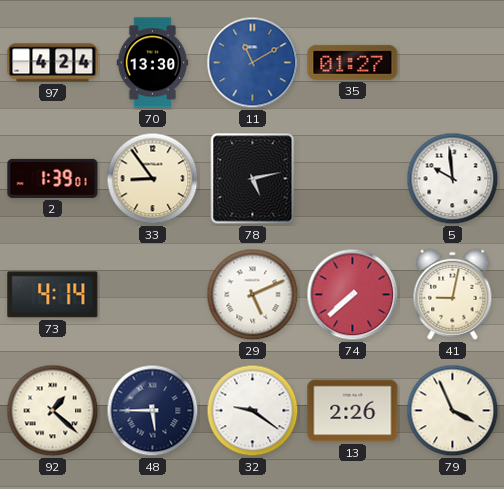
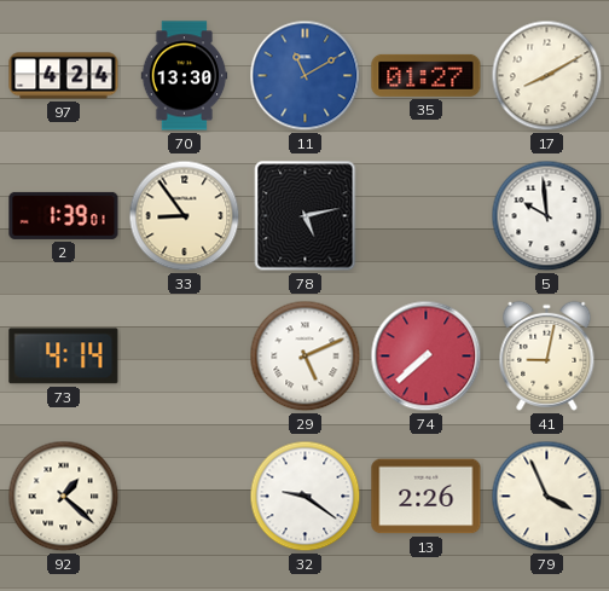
17: none -> 8:10
48: 5:45 -> none
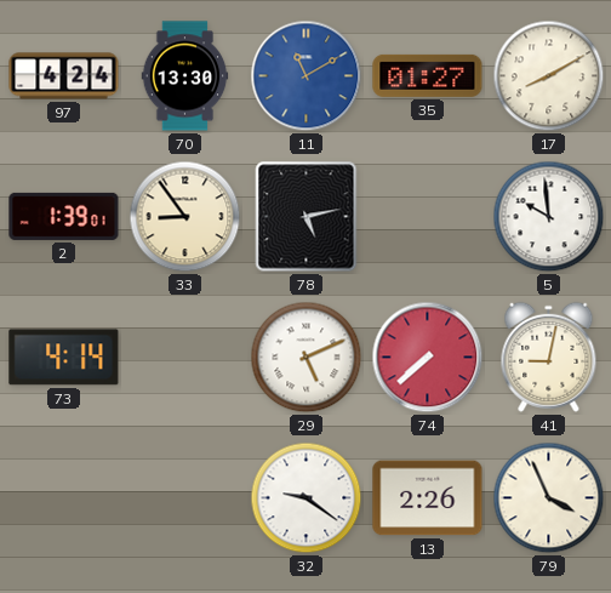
92: 1:22 -> none
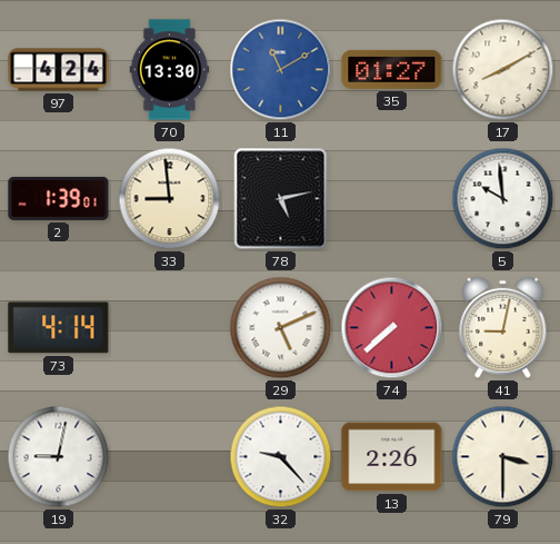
33: 8:54 -> 8:59
19: none -> 9:02
32: 9:21 -> 9:23
79: 3:56 -> 3:30
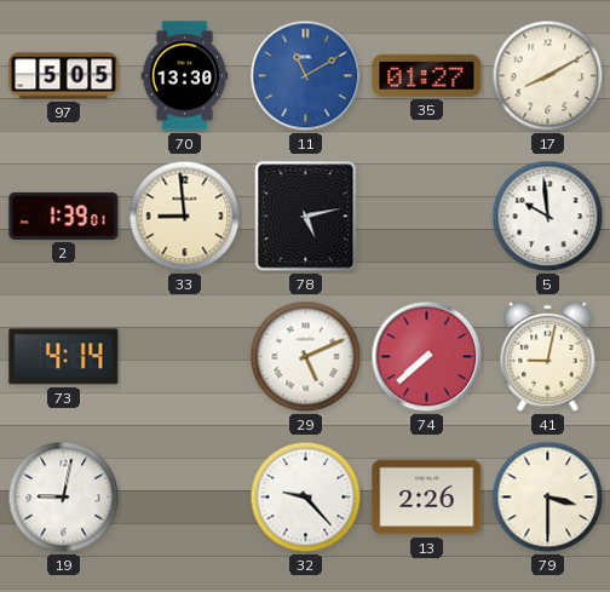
97: 4:24 -> 5:05
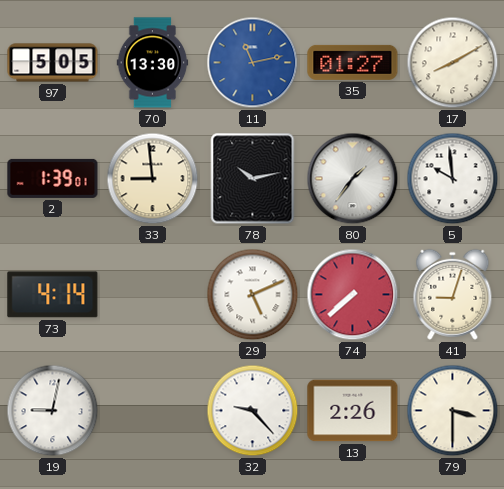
11: 11:10 -> 11:13
78: 5:13 -> 10:13
80: none -> 1:36
41: 9:02 -> 9:03
